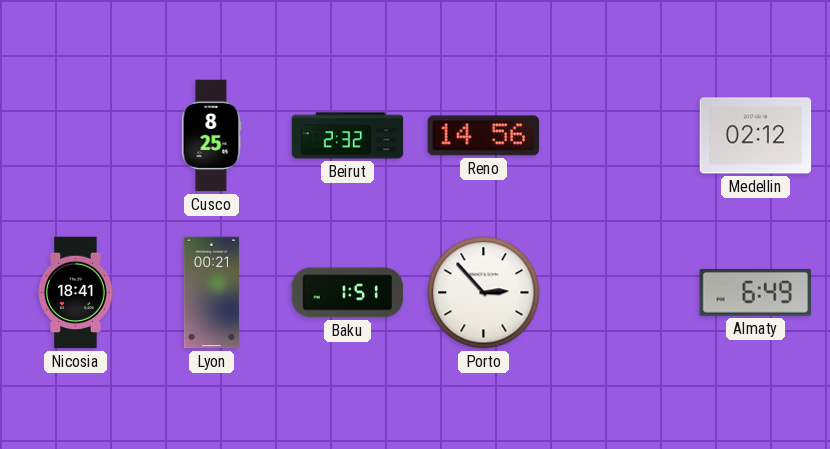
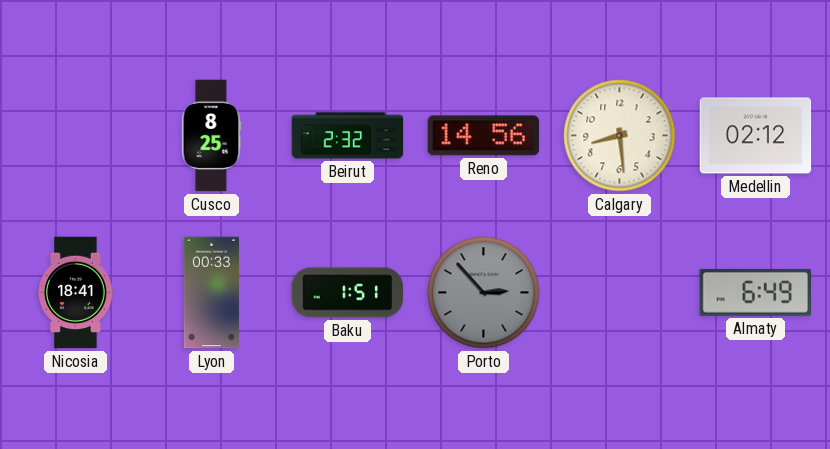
Calgary: none -> 8:29
Lyon: 00:21 -> 00:33
Porto dial: white -> grey
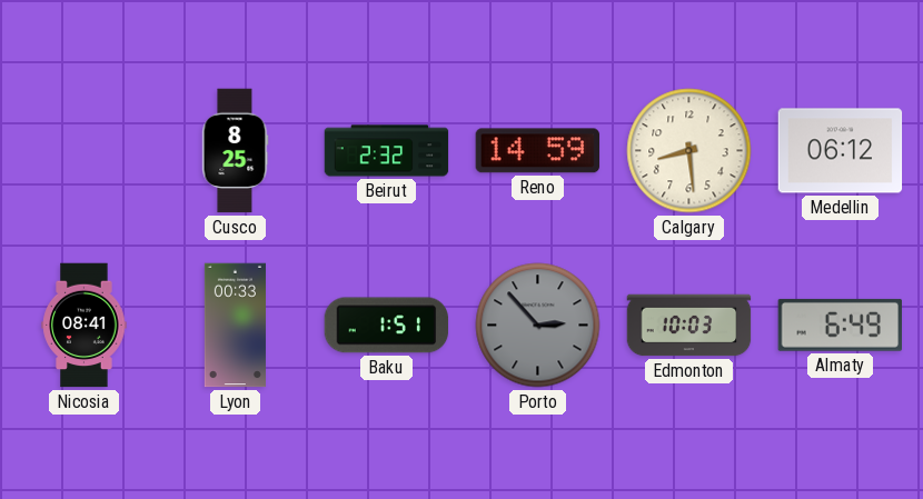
Reno: 14:56 -> 14:59
Medellin: 02:12 -> 06:12
Nicosia: 18:41 -> 08:41
Edmonton: none -> 10:03
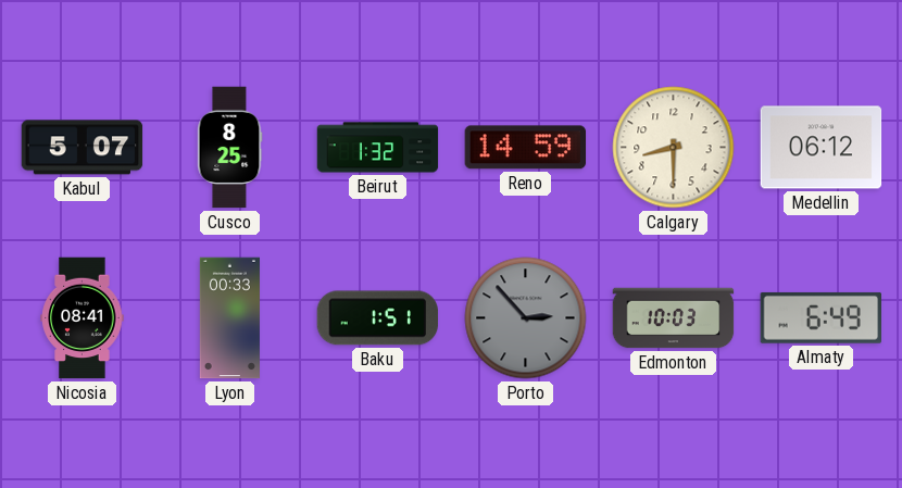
Kabul: none -> 5:07
Beirut: 2:32 -> 1:32
Calgary: 8:29 -> 8:30
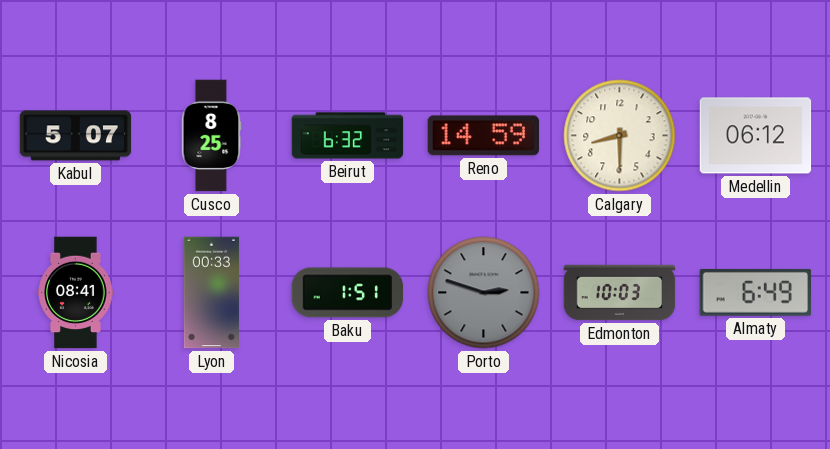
Beirut: 1:32 -> 6:32
Porto: 2:53 -> 2:48
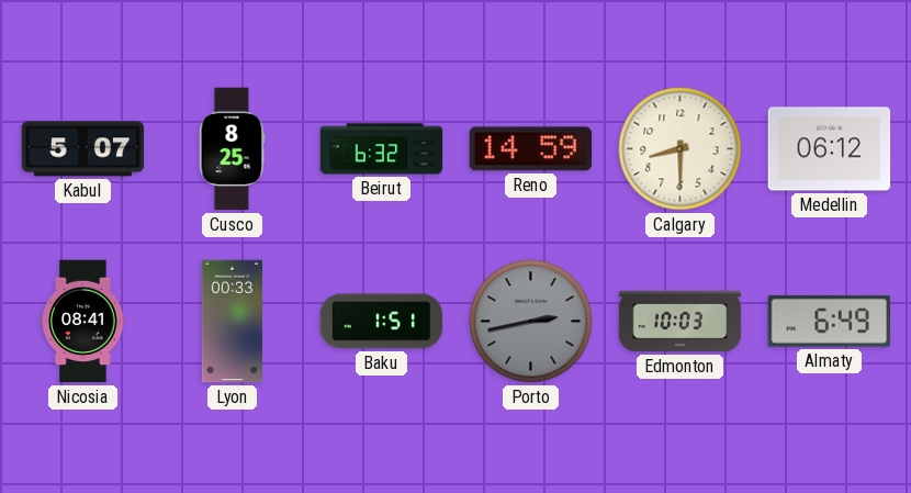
Porto: 2:48 -> 2:43
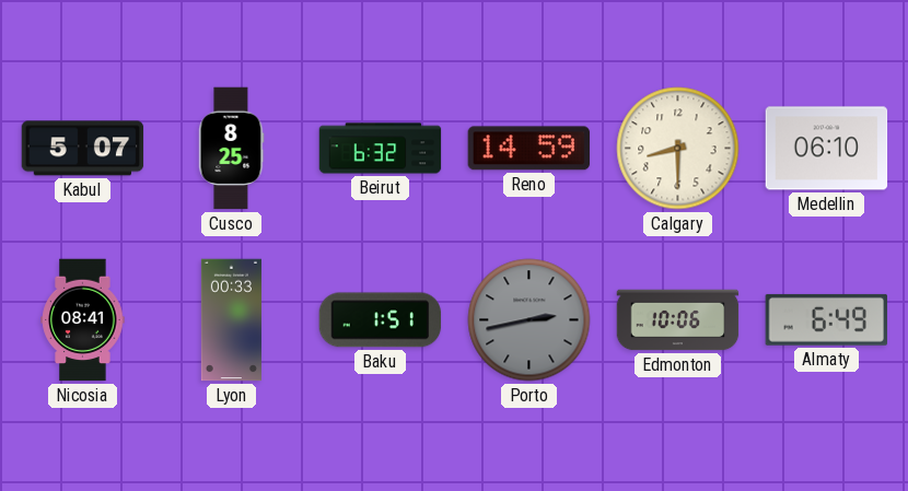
Medellin: 06:12 -> 06:10
Edmonton: 10:03 -> 10:06
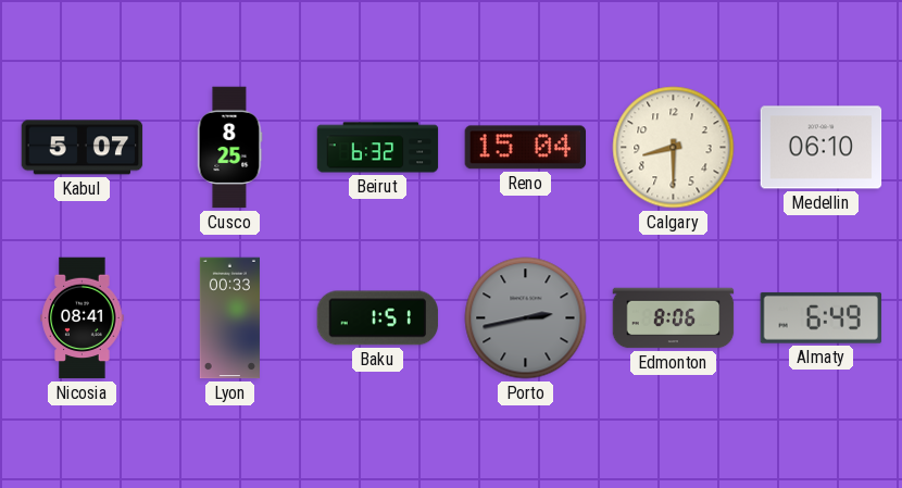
Reno: 14:59 -> 15:04
Edmonton: 10:06 -> 8:06
